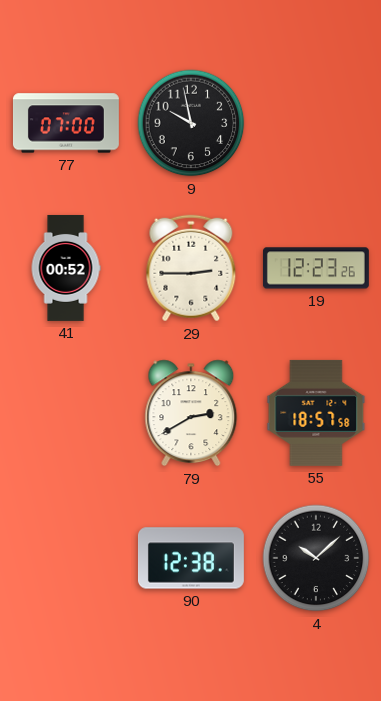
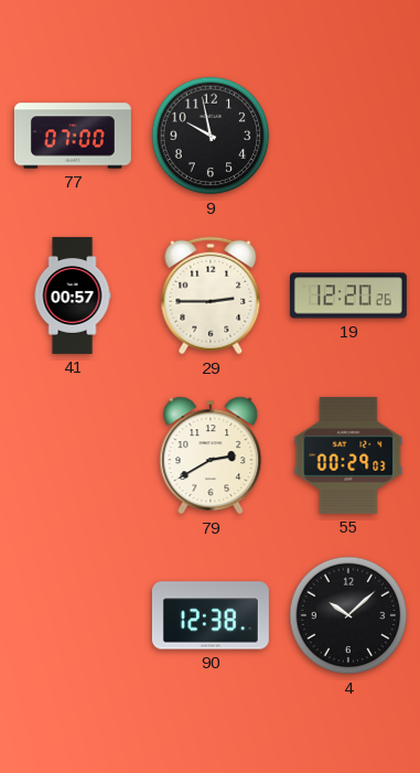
41: 00:52 -> 00:57
19: 12:23 -> 12:20
55: 18:57 -> 00:29
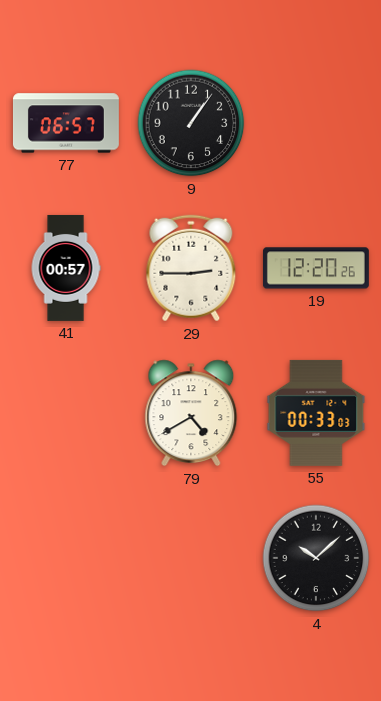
77: 07:00 -> 06:57
9: 9:58 -> 1:06
79: 2:40 -> 4:40
55: 00:29 -> 00:33
90: 12:38 -> none
